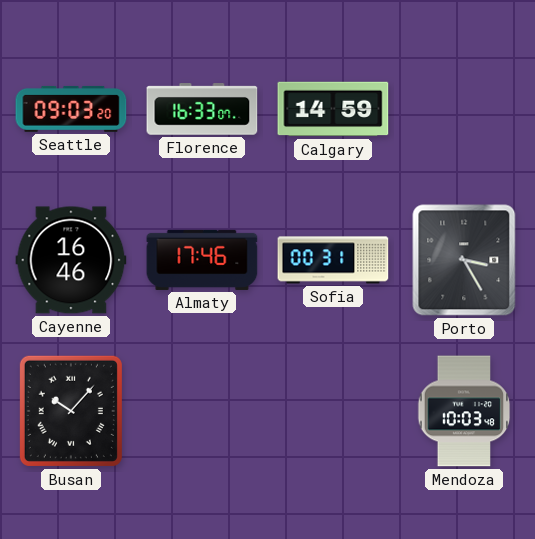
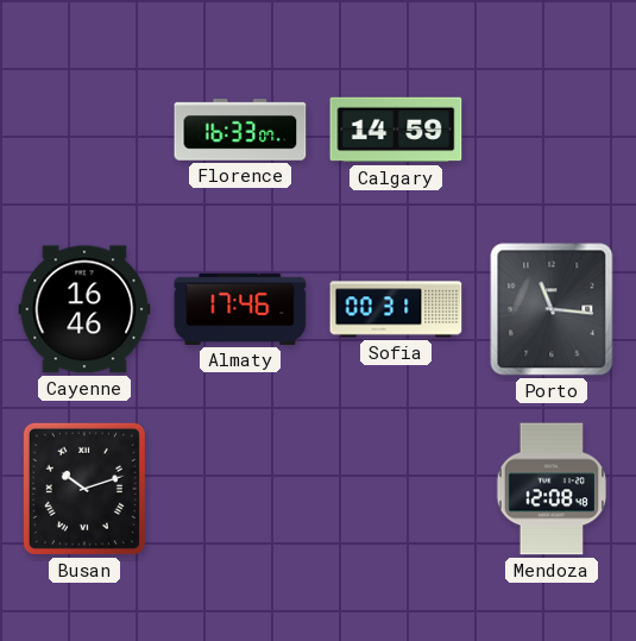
Seattle: 09:03 -> none
Porto: 3:25 -> 11:16
Busan: 10:07 -> 10:12
Mendoza: 10:03 -> 12:08
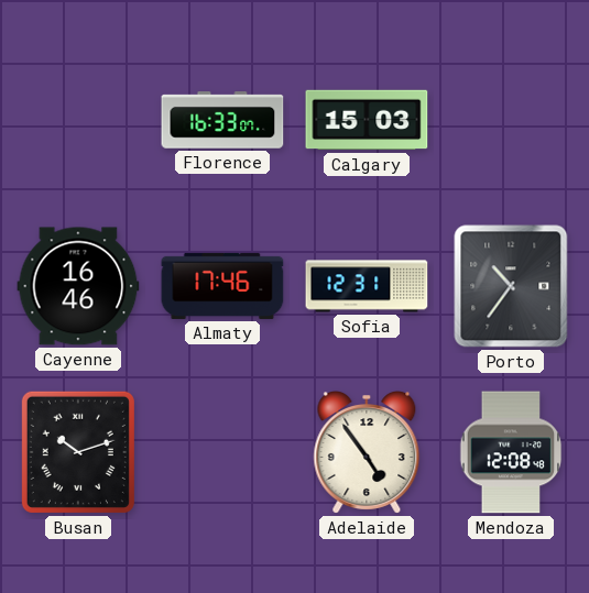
Calgary: 14:59 -> 15:03
Sofia: 00:31 -> 12:31
Porto: 11:16 -> 10:36
Adelaide: none -> 4:54
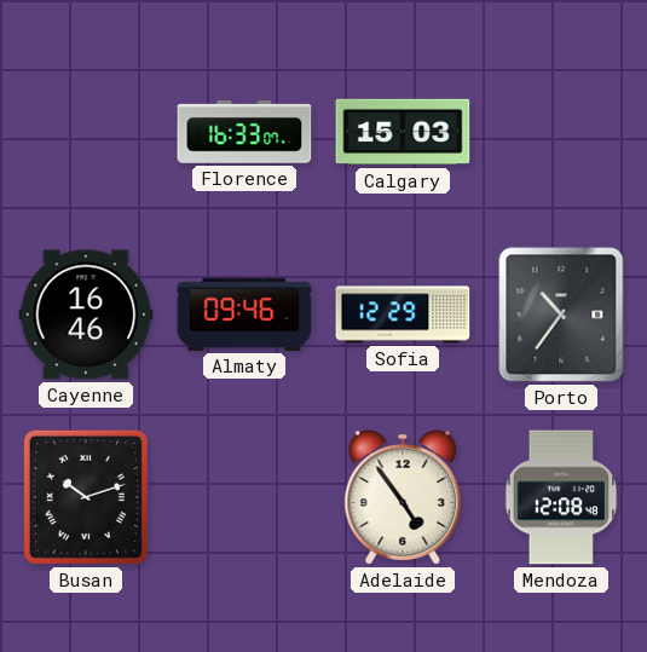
Almaty: 17:46 -> 09:46
Sofia: 12:31 -> 12:29
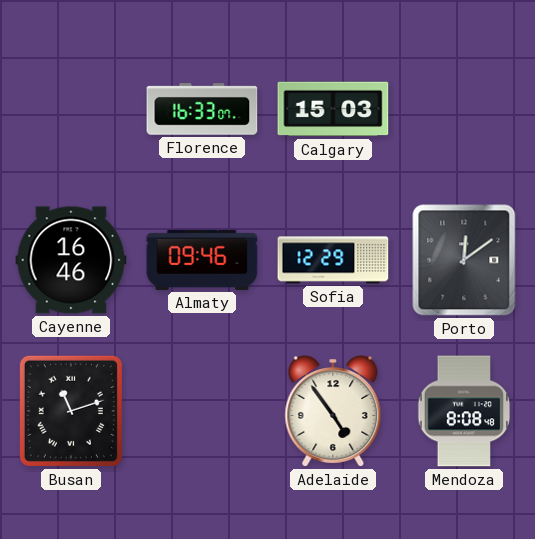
Porto: 10:36 -> 12:09
Busan: 10:12 -> 11:12
Mendoza: 12:08 -> 8:08
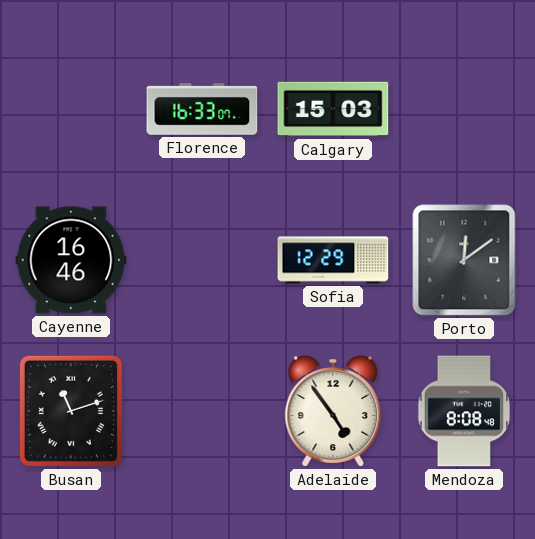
Almaty: 09:46 -> none
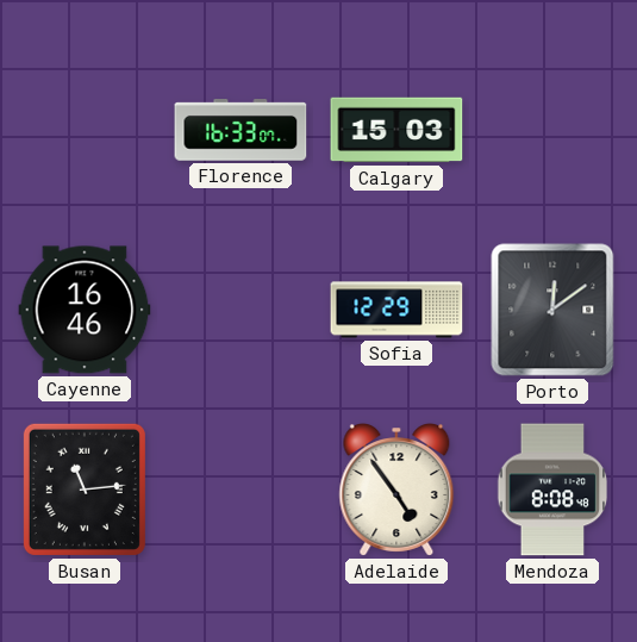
Busan: 11:12 -> 11:14
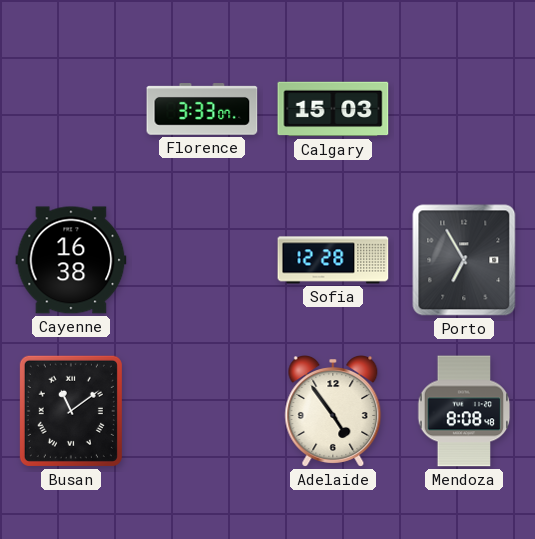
Florence: 16:33 -> 3:33
Cayenne: 16:46 -> 16:38
Sofia: 12:29 -> 12:28
Porto: 12:09 -> 6:55
Busan: 11:14 -> 11:09
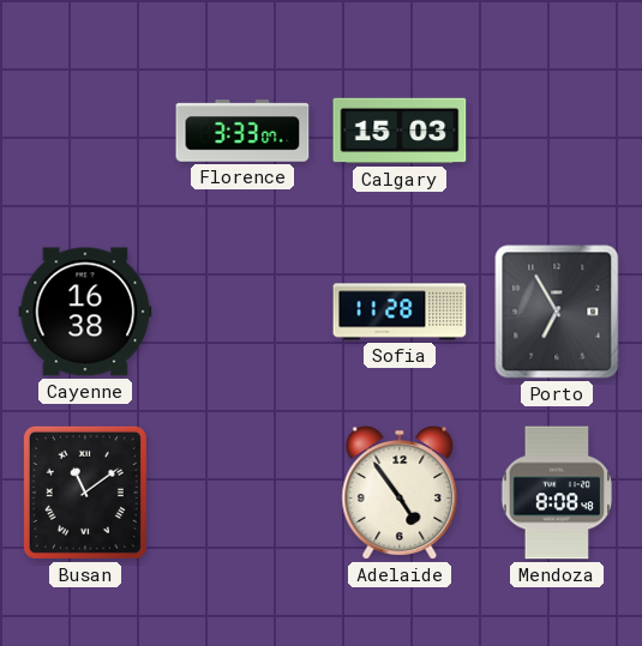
Sofia: 12:28 -> 11:28
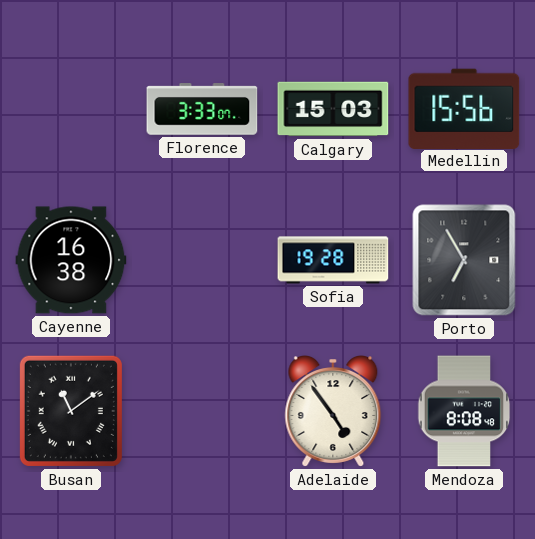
Medellin: none -> 15:56
Sofia: 11:28 -> 19:28
